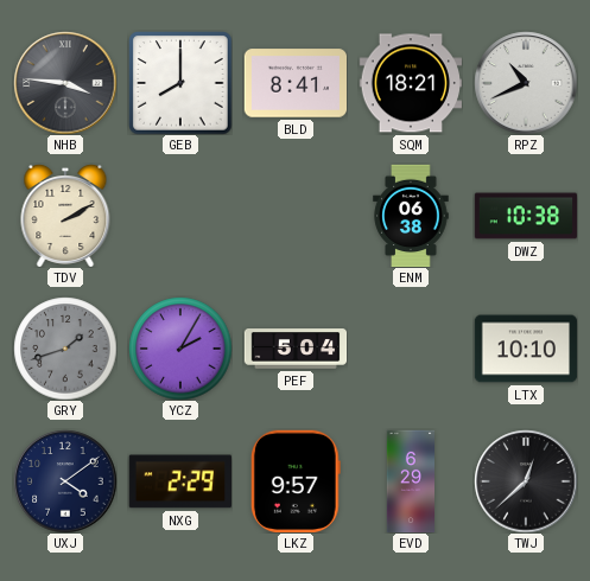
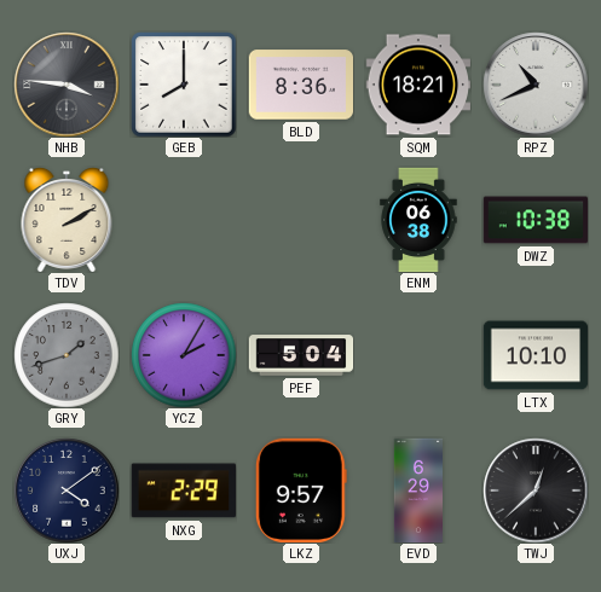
BLD: 8:41 -> 8:36
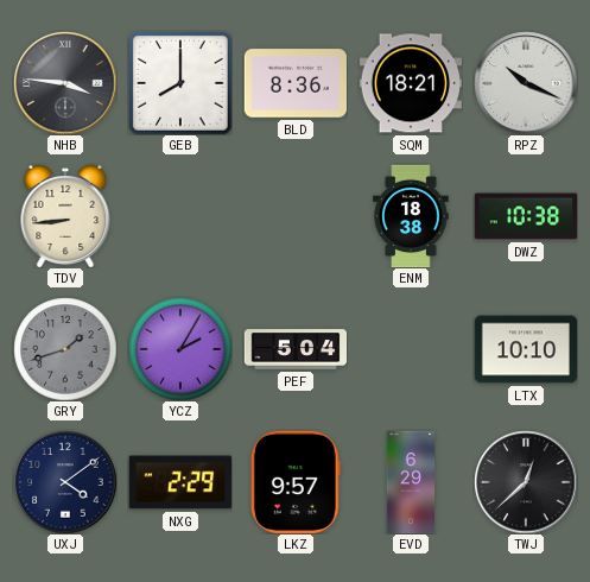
RPZ: 10:41 -> 10:19
TDV: 2:10 -> 8:44
ENM: 06:38 -> 18:38
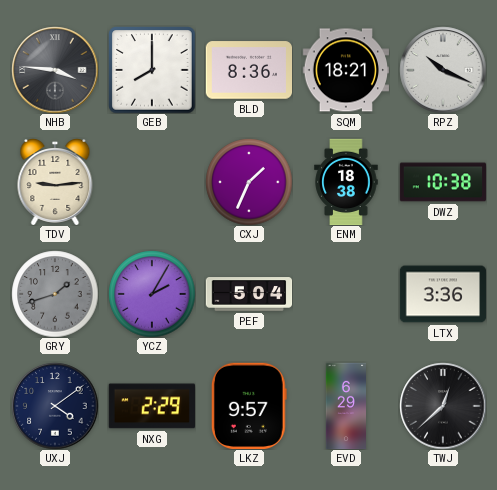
TDV: 8:44 -> 9:14
CXJ: none -> 1:34
LTX: 10:10 -> 3:36
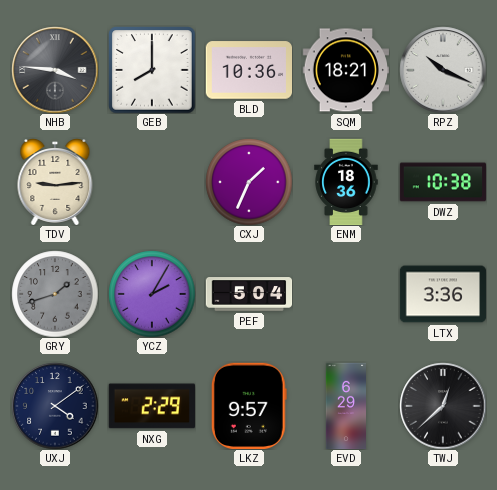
BLD: 8:36 -> 10:36
ENM: 18:38 -> 18:36
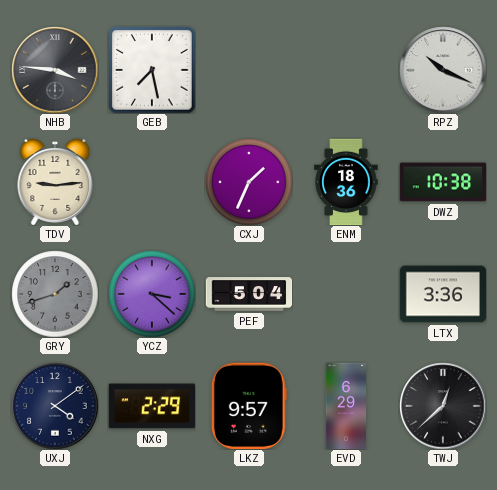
GEB: 8:00 -> 7:28
BLD: 10:36 -> none
SQM: 18:21 -> none
YCZ: 2:05 -> 3:22
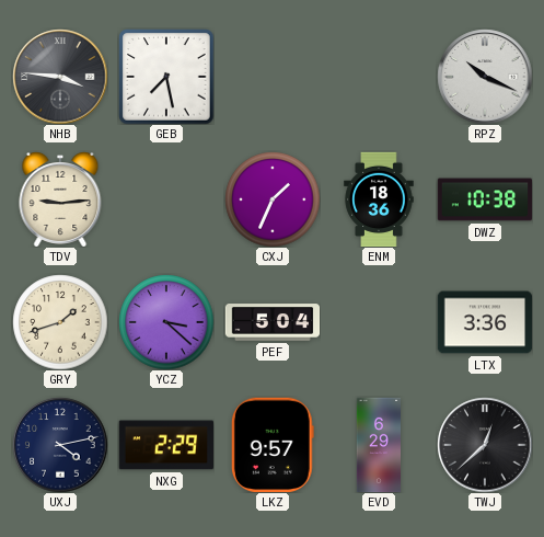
GRY dial: grey -> cream
UXJ: 4:09 -> 4:13
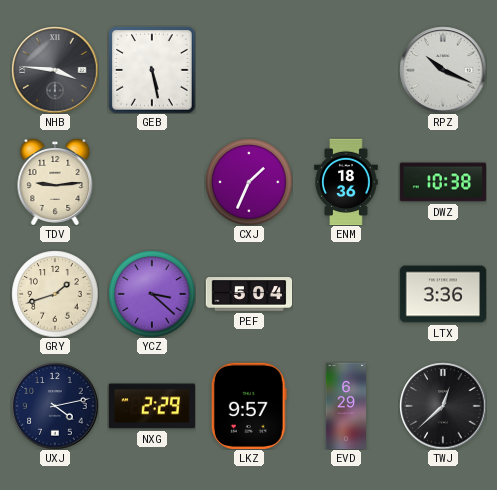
GEB: 7:28 -> 5:28
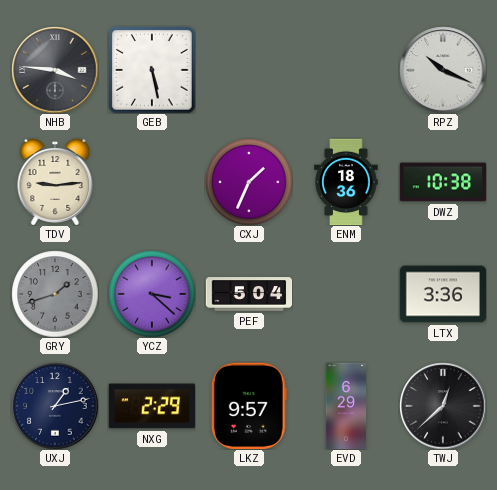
GRY dial: cream -> grey
UXJ: 4:13 -> 1:13
